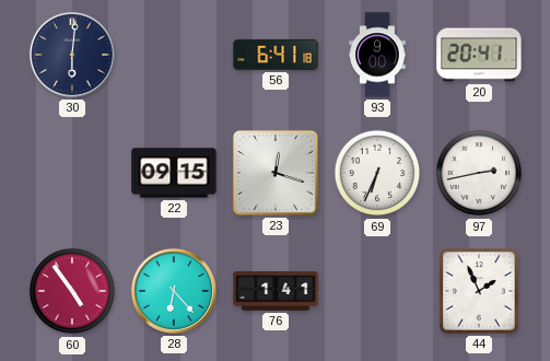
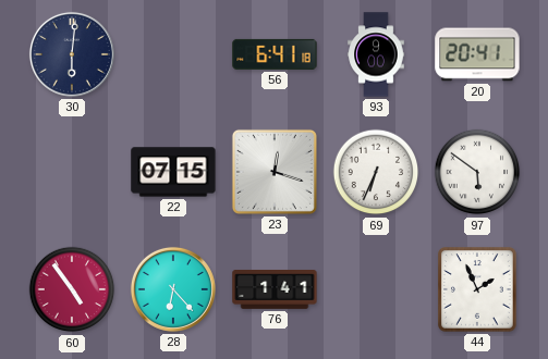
22: 09:15 -> 07:15
97: 2:43 -> 5:51
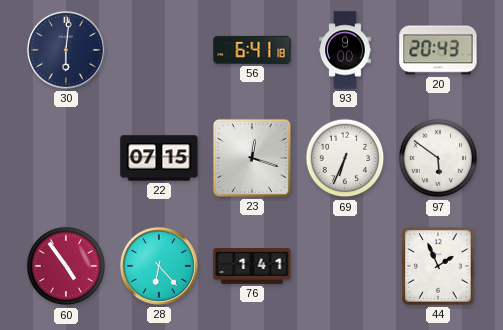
20: 20:41 -> 20:43
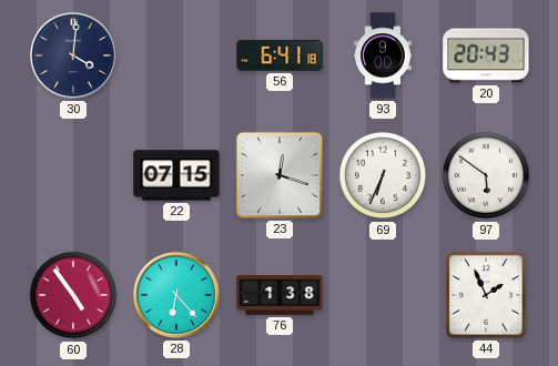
30: 6:01 -> 4:01
76: 1:41 -> 1:38
